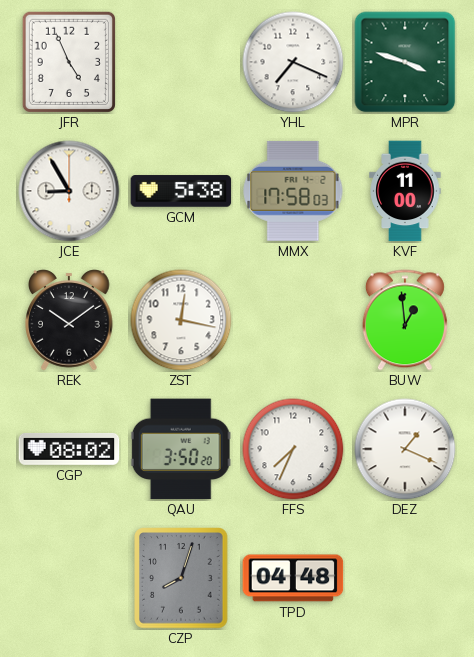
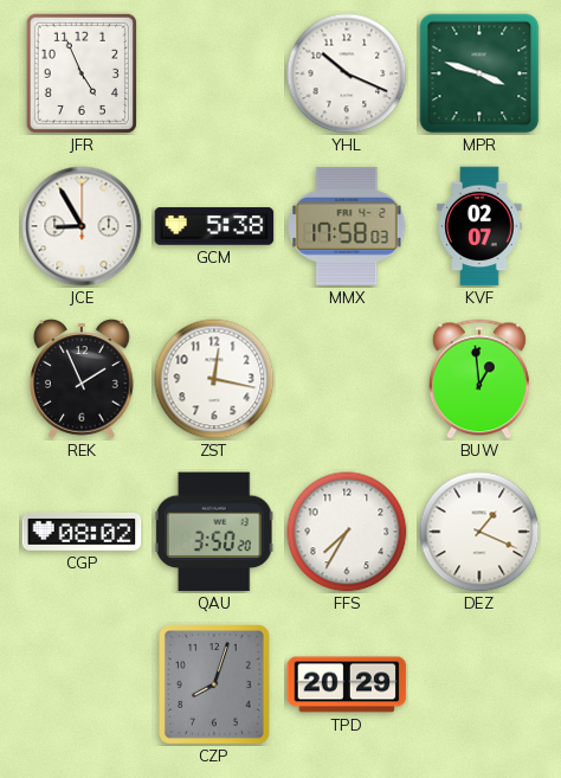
YHL: 7:19 -> 10:19
KVF: 11:00 -> 02:07
REK: 10:09 -> 1:56
FFS: 7:34 -> 7:35
TPD: 04:48 -> 20:29
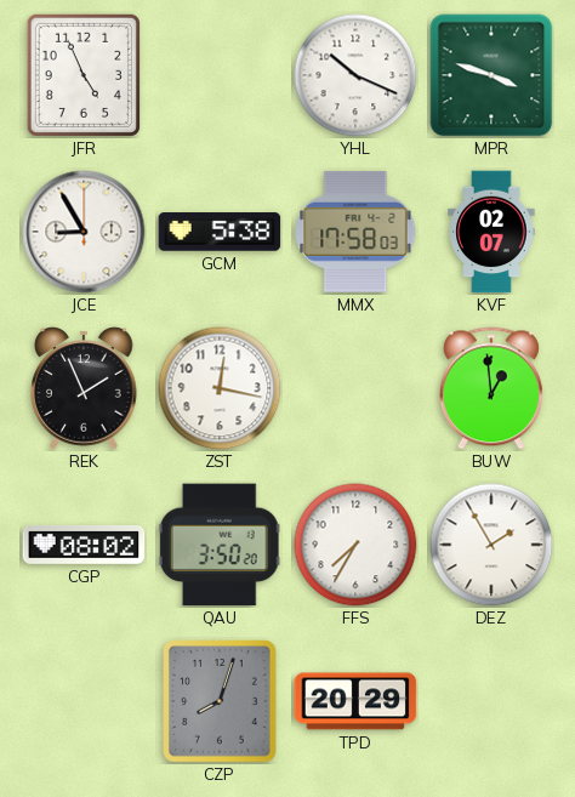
DEZ: 1:19 -> 1:55
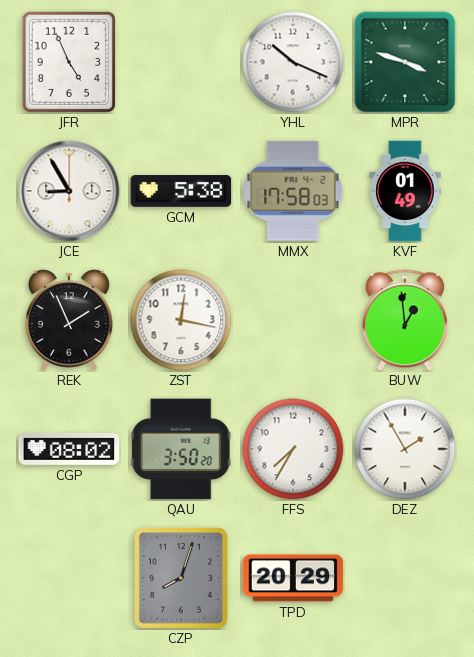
KVF: 02:07 -> 01:49
